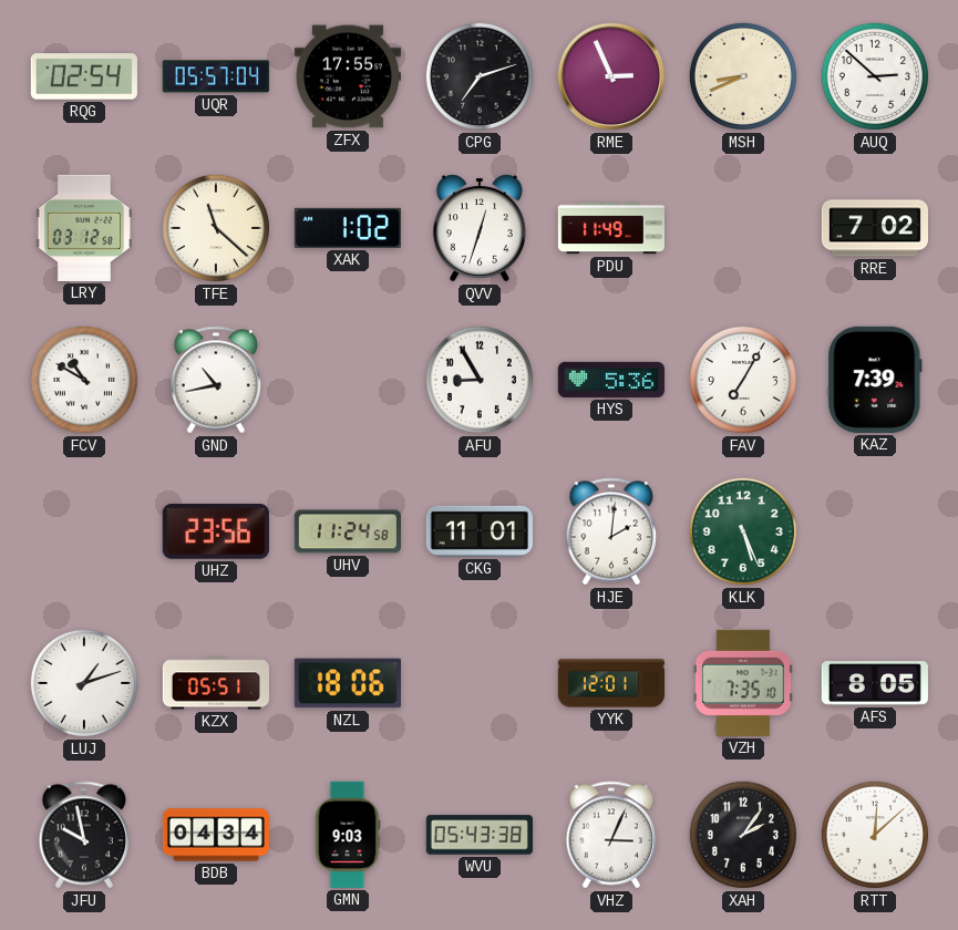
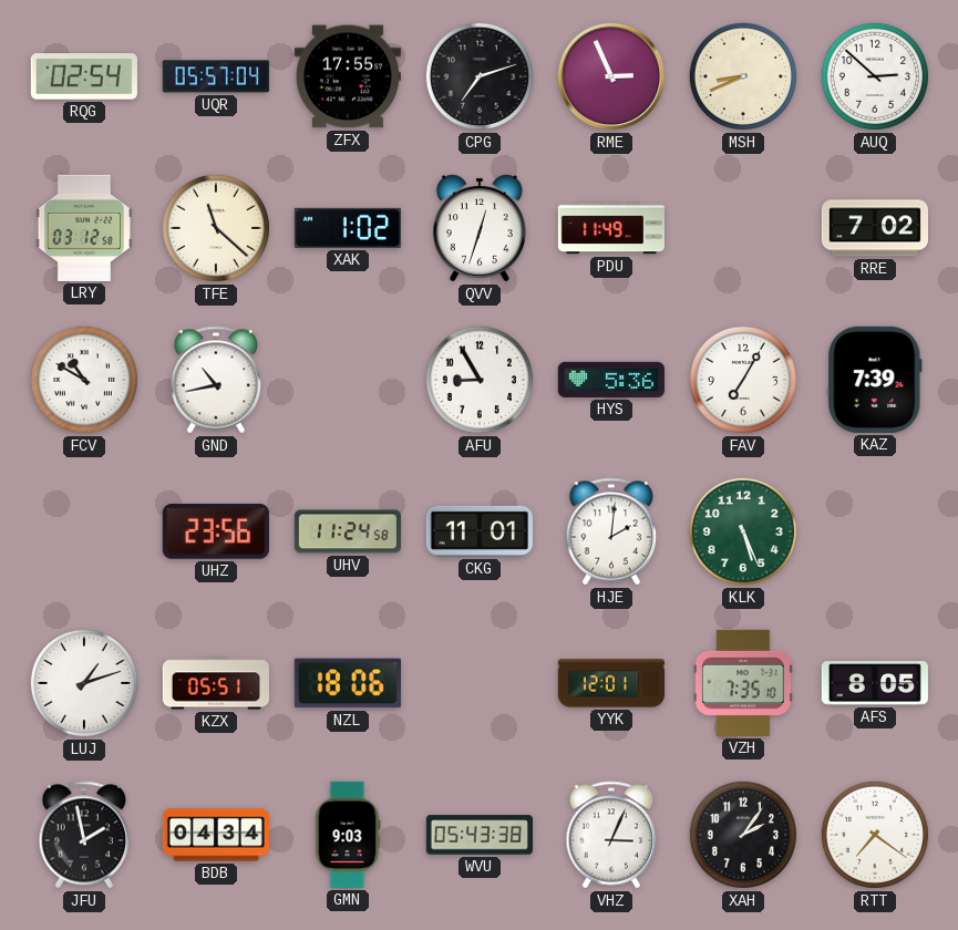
JFU: 9:58 -> 1:58
RTT: 12:08 -> 7:21
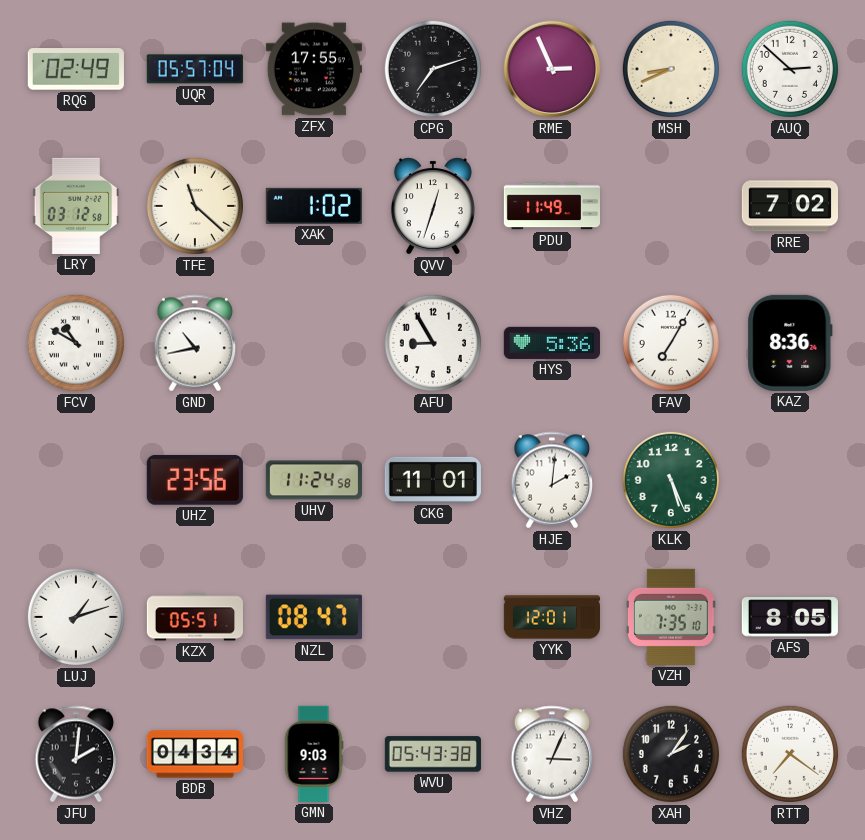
RQG: 02:54 -> 02:49
KAZ: 7:39 -> 8:36
NZL: 18:06 -> 08:47
JFU: 1:58 -> 2:01
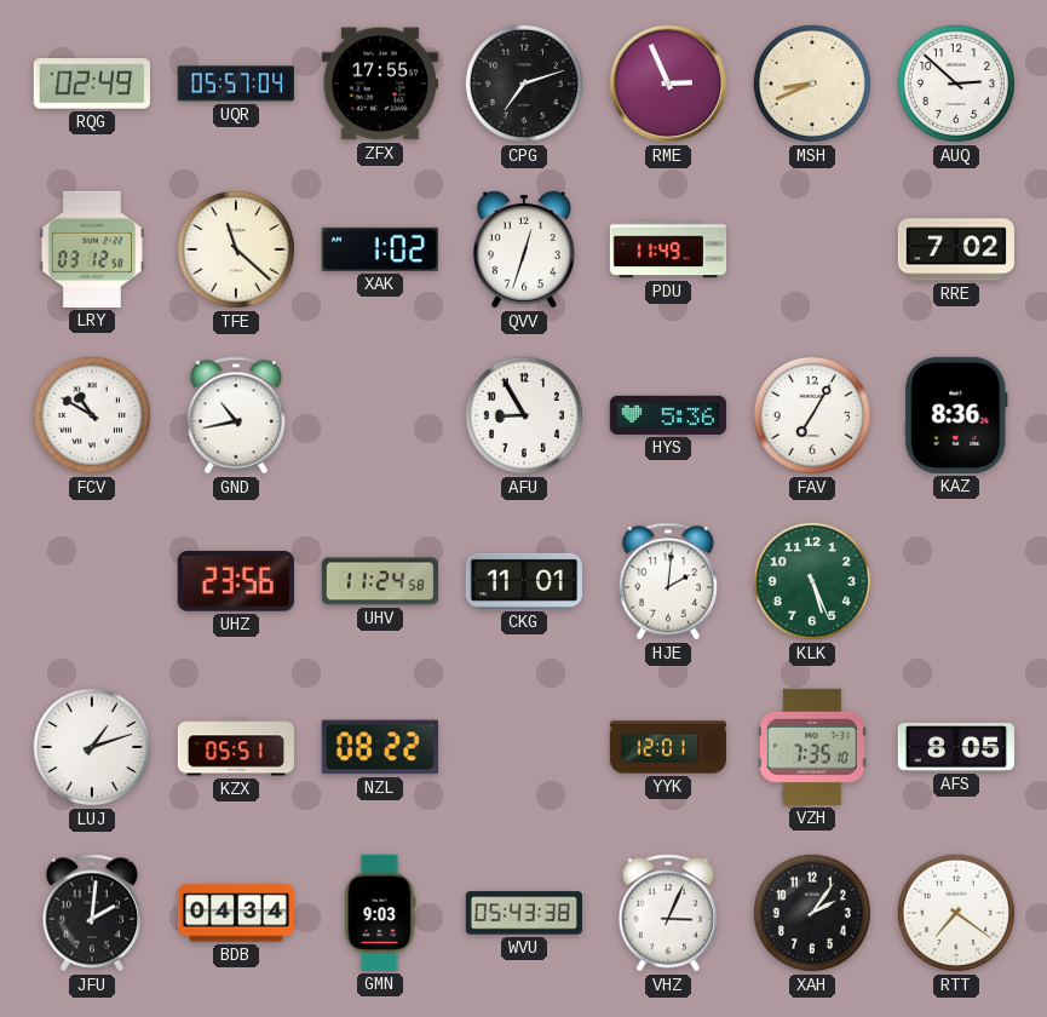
NZL: 08:47 -> 08:22
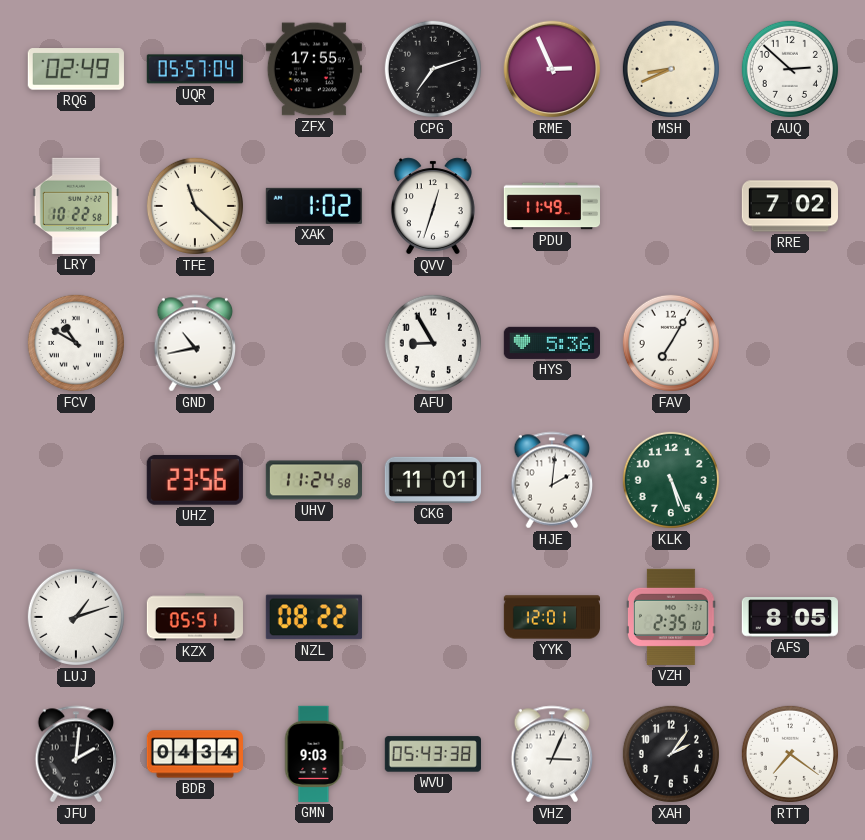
LRY: 03:12 -> 10:22
KAZ: 8:36 -> none
VZH: 7:35 -> 2:35
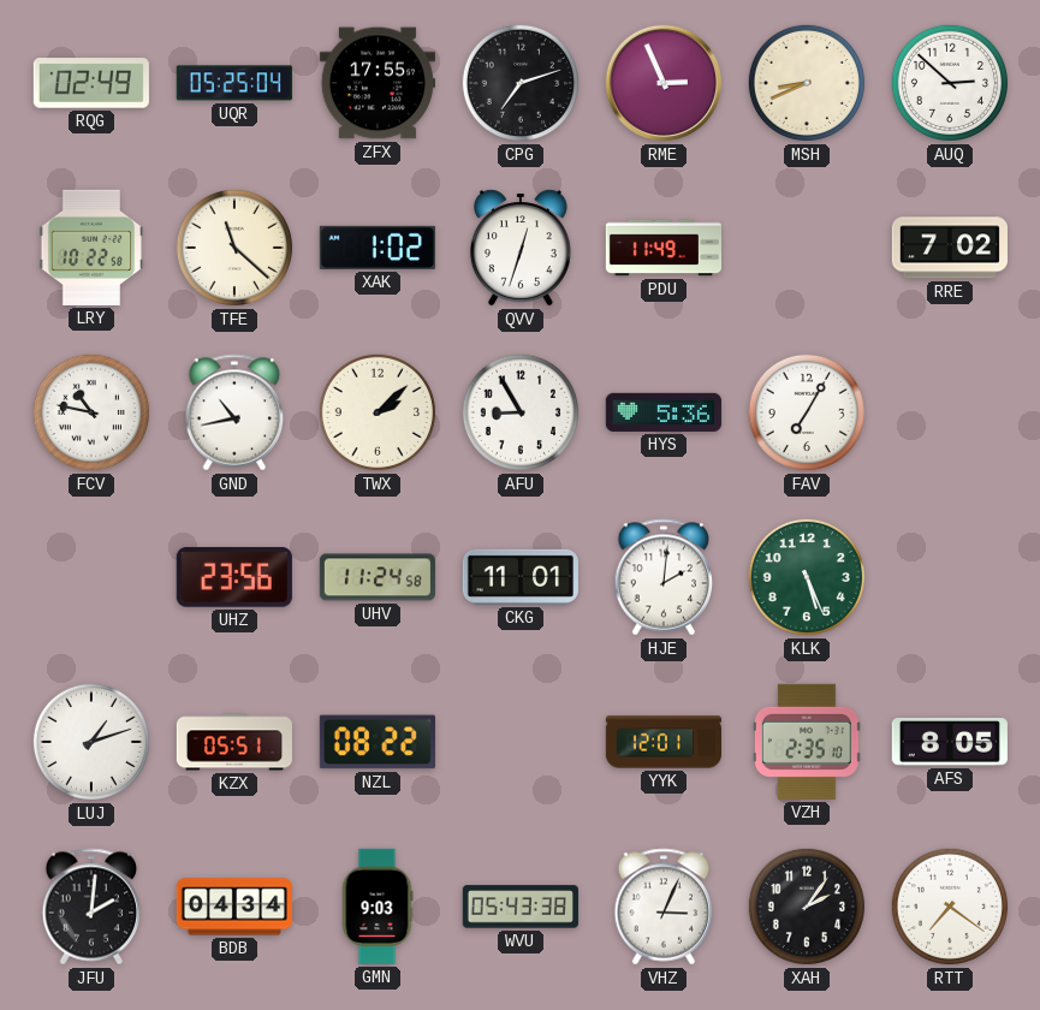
UQR: 05:57 -> 05:25
FCV: 10:50 -> 10:47
TWX: none -> 2:08
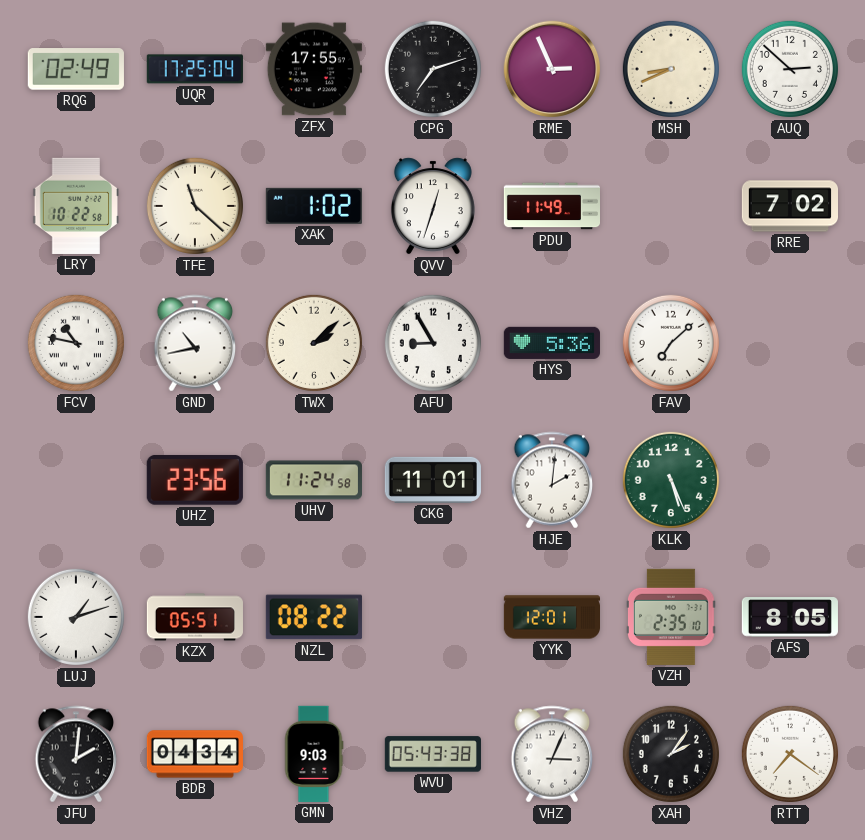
UQR: 05:25 -> 17:25
FAV: 7:05 -> 7:08
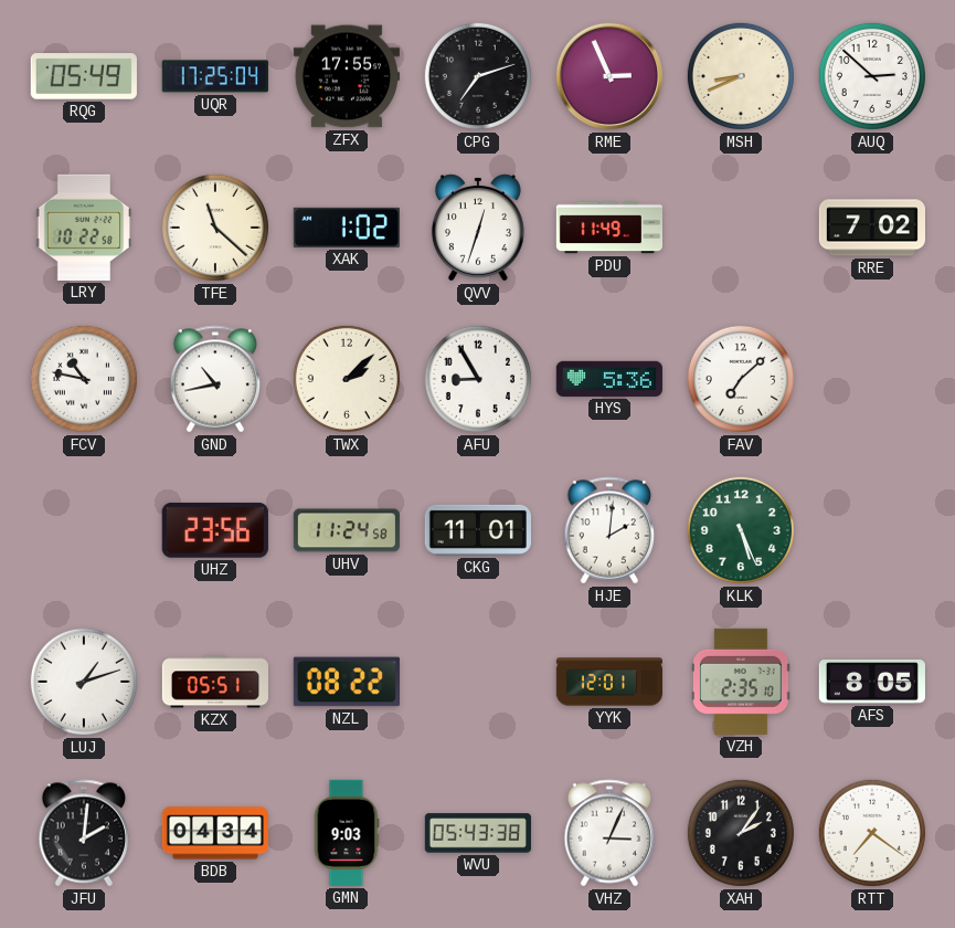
RQG: 02:49 -> 05:49
